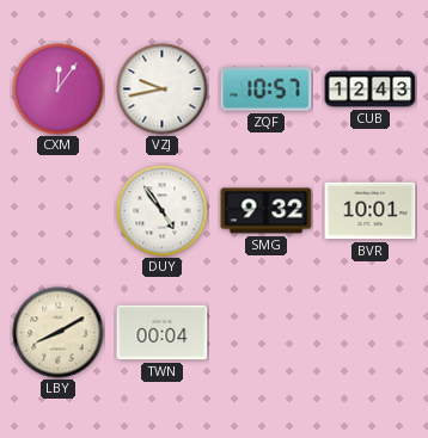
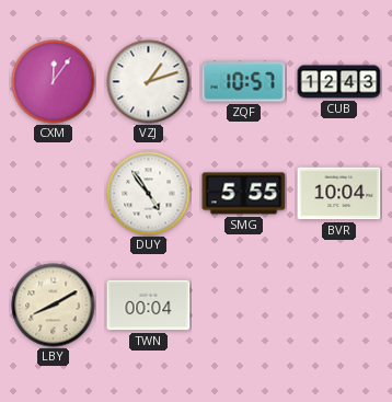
VZJ: 9:43 -> 1:12
SMG: 9:32 -> 5:55
BVR: 10:01 -> 10:04
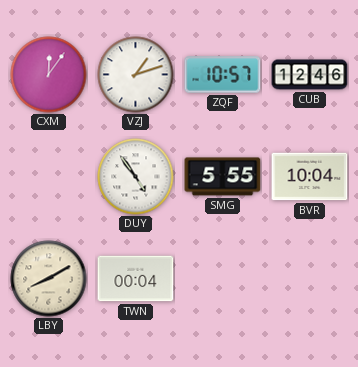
CUB: 12:43 -> 12:46
